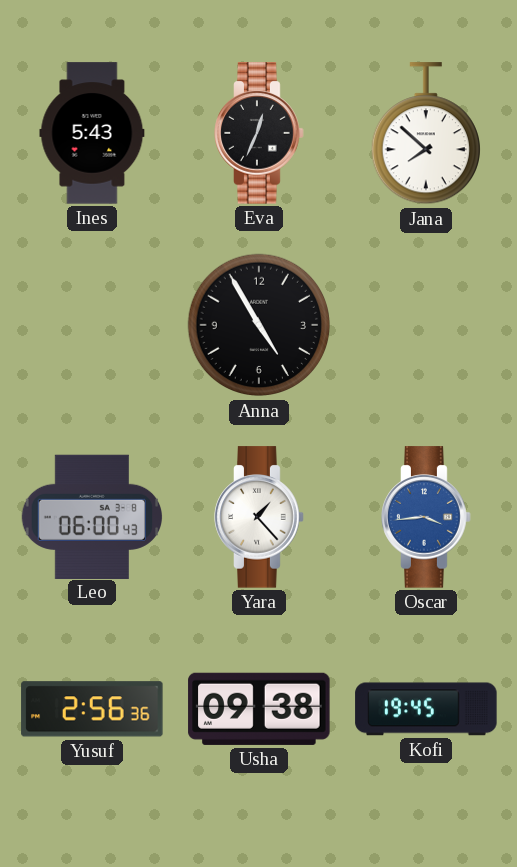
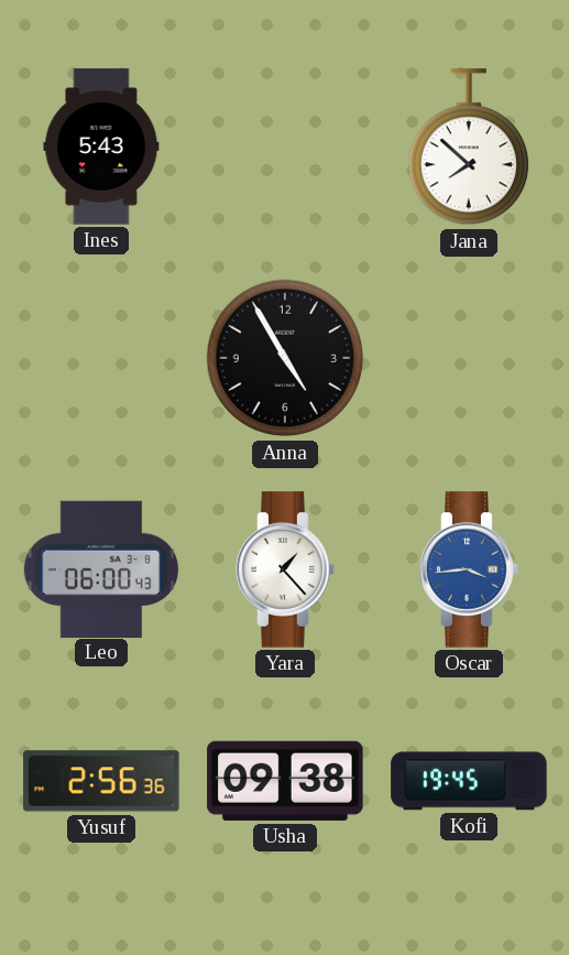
Eva: 12:34 -> none
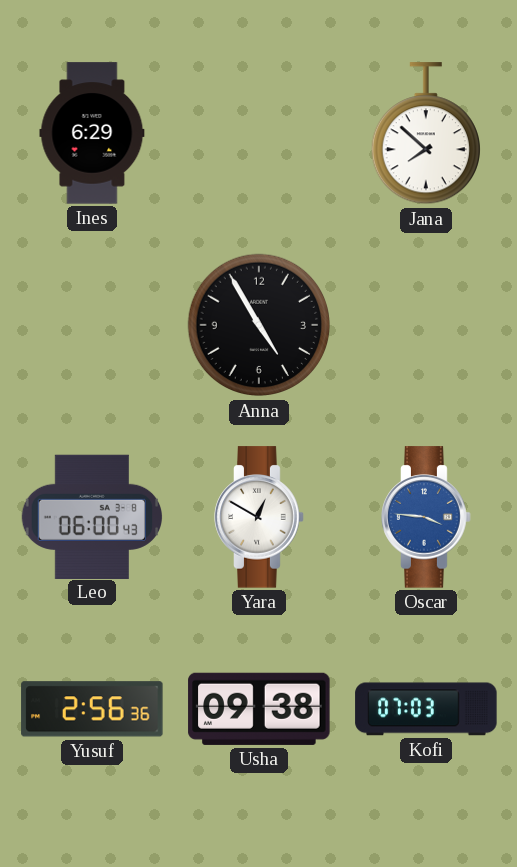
Ines: 5:43 -> 6:29
Yara: 1:23 -> 12:50
Oscar: 3:44 -> 3:46
Kofi: 19:45 -> 07:03
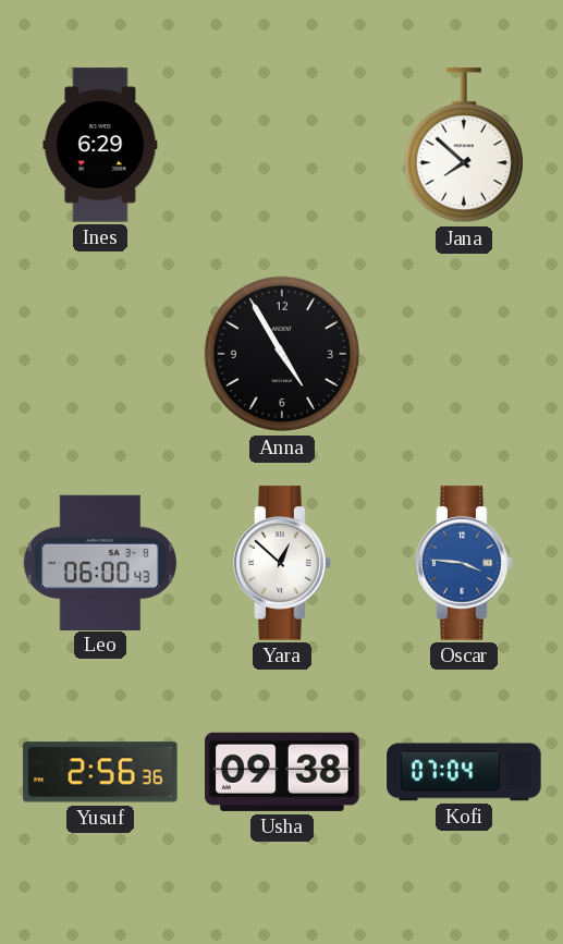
Yara: 12:50 -> 12:52
Kofi: 07:03 -> 07:04
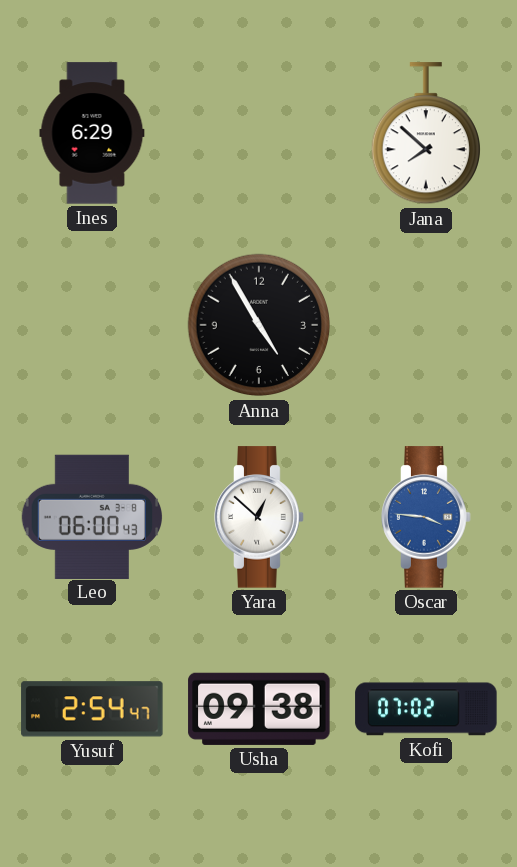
Yusuf: 2:56 -> 2:54
Kofi: 07:04 -> 07:02
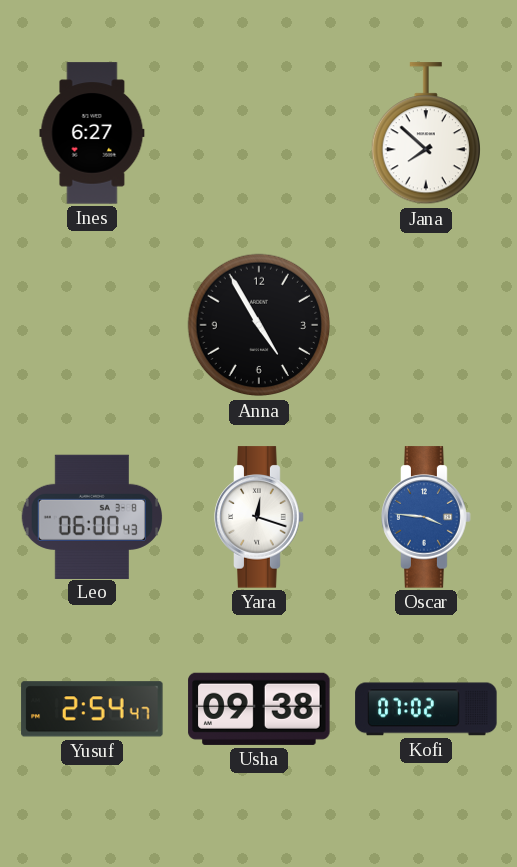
Ines: 6:29 -> 6:27
Yara: 12:52 -> 12:18
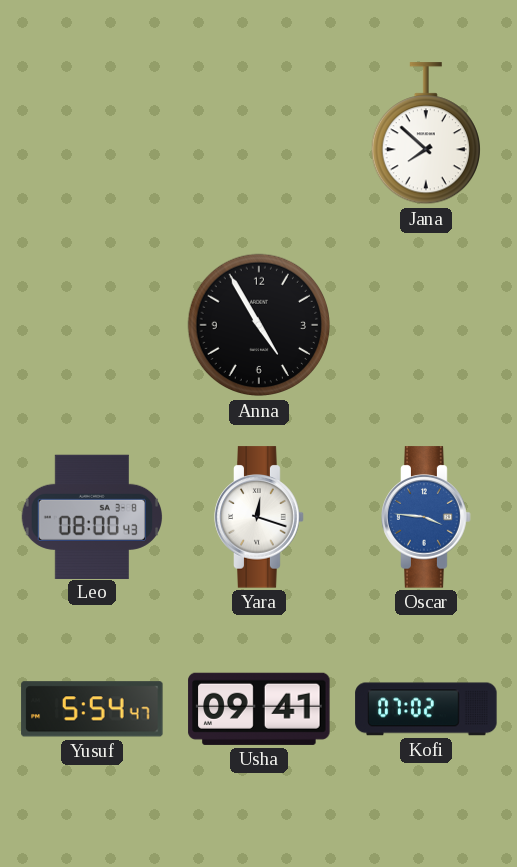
Ines: 6:27 -> none
Leo: 06:00 -> 08:00
Yusuf: 2:54 -> 5:54
Usha: 09:38 -> 09:41
